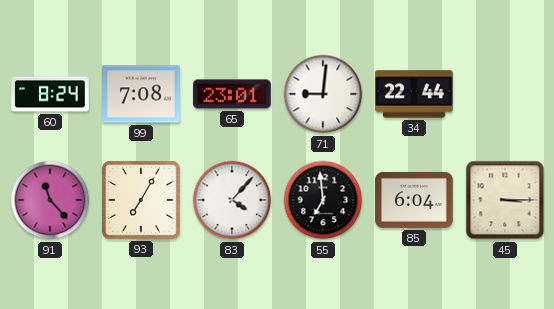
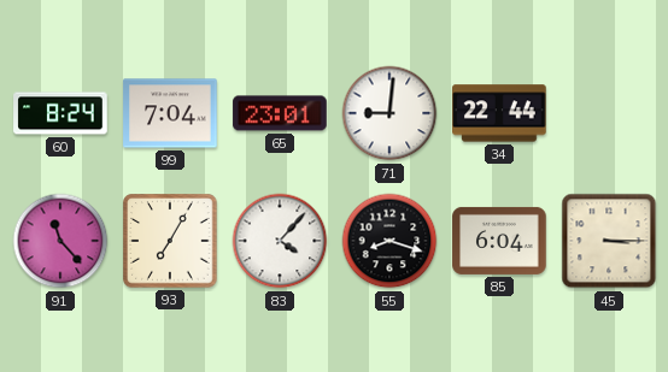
99: 7:08 -> 7:04
55: 6:59 -> 8:18
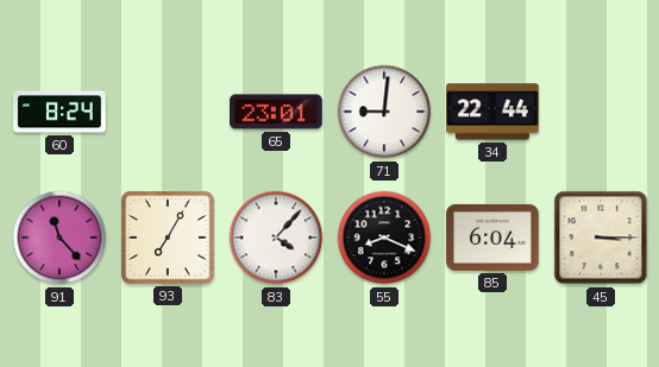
99: 7:04 -> none
55: 8:18 -> 8:19
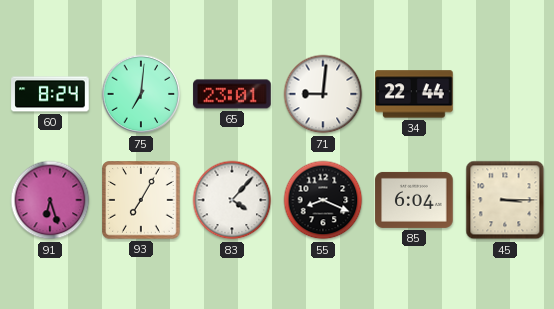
75: none -> 7:01
91: 11:23 -> 6:27
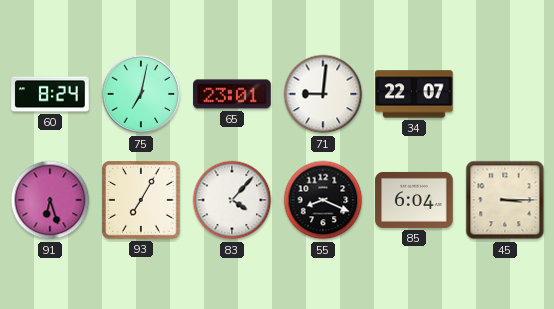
75: 7:01 -> 7:02
34: 22:44 -> 22:07
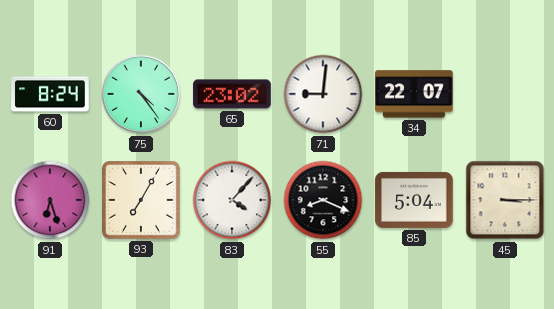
75: 7:02 -> 4:24
65: 23:01 -> 23:02
85: 6:04 -> 5:04
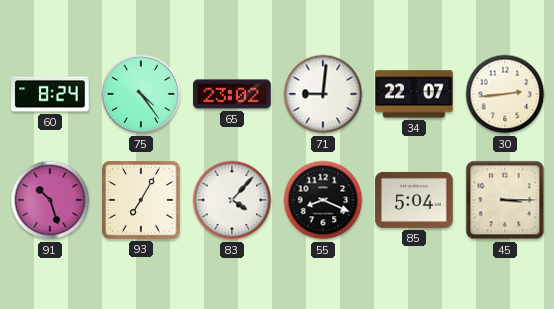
30: none -> 2:44
91: 6:27 -> 10:27
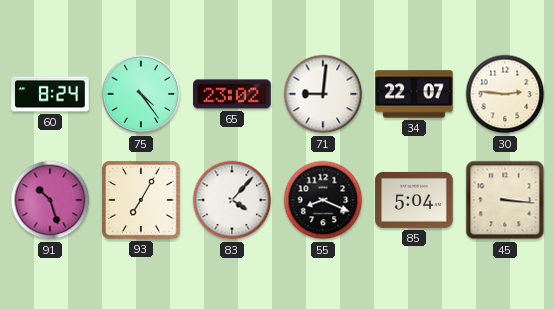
30: 2:44 -> 2:46
45: 3:15 -> 3:16
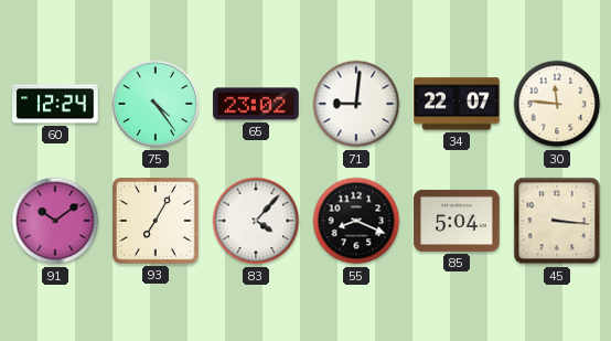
60: 8:24 -> 12:24
30: 2:46 -> 11:46
91: 10:27 -> 10:09
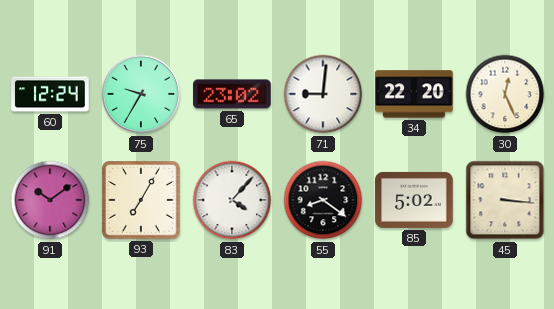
75: 4:24 -> 9:35
34: 22:07 -> 22:20
30: 11:46 -> 12:26
55: 8:19 -> 8:21
85: 5:04 -> 5:02
